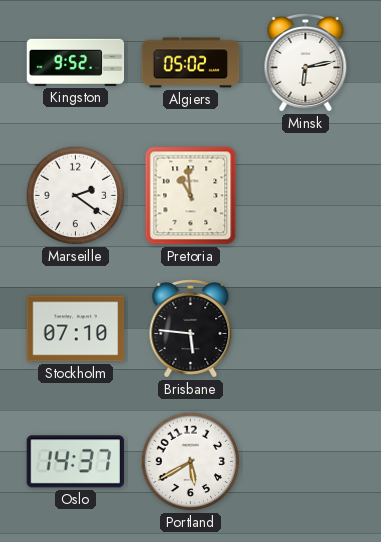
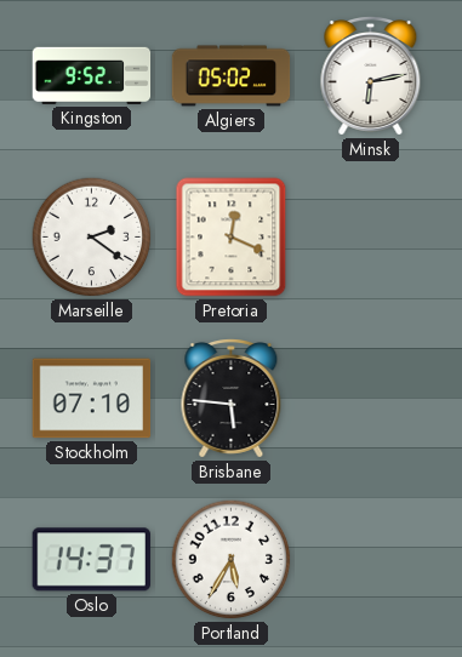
Pretoria: 10:59 -> 12:19
Portland: 5:40 -> 5:35
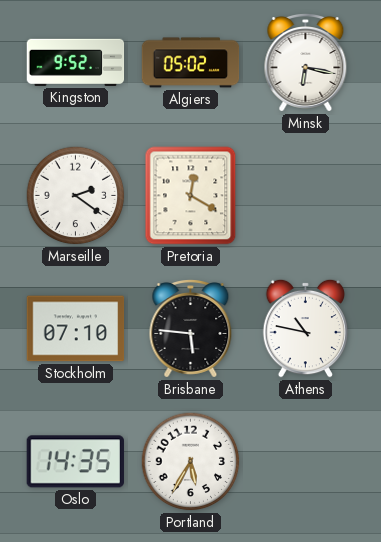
Minsk: 6:13 -> 6:17
Pretoria: 12:19 -> 12:20
Athens: none -> 10:47
Oslo: 14:37 -> 14:35
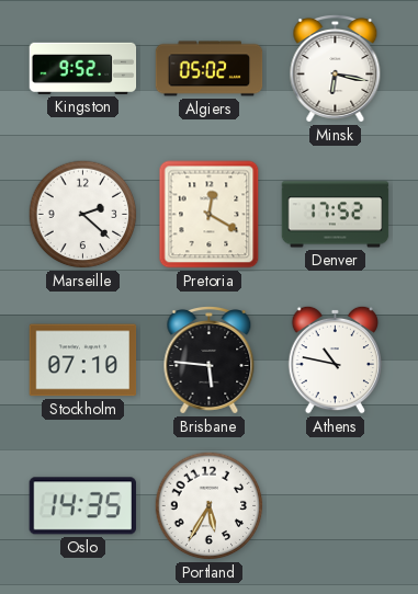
Marseille: 2:21 -> 2:22
Denver: none -> 17:52
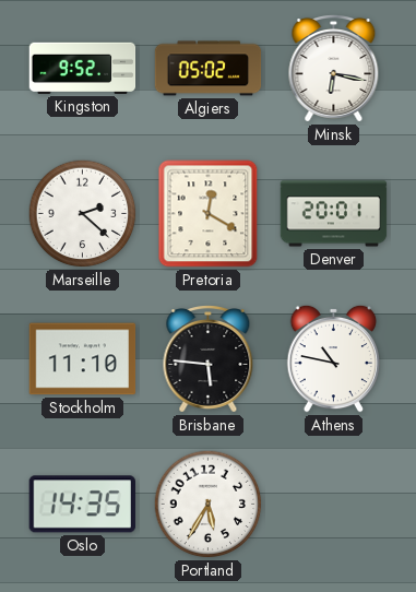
Denver: 17:52 -> 20:01
Stockholm: 07:10 -> 11:10
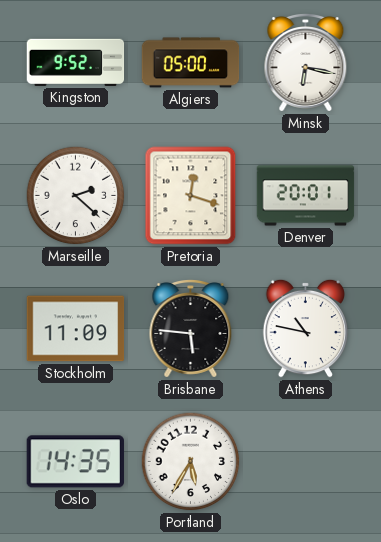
Algiers: 05:02 -> 05:00
Pretoria: 12:20 -> 12:18
Stockholm: 11:10 -> 11:09
